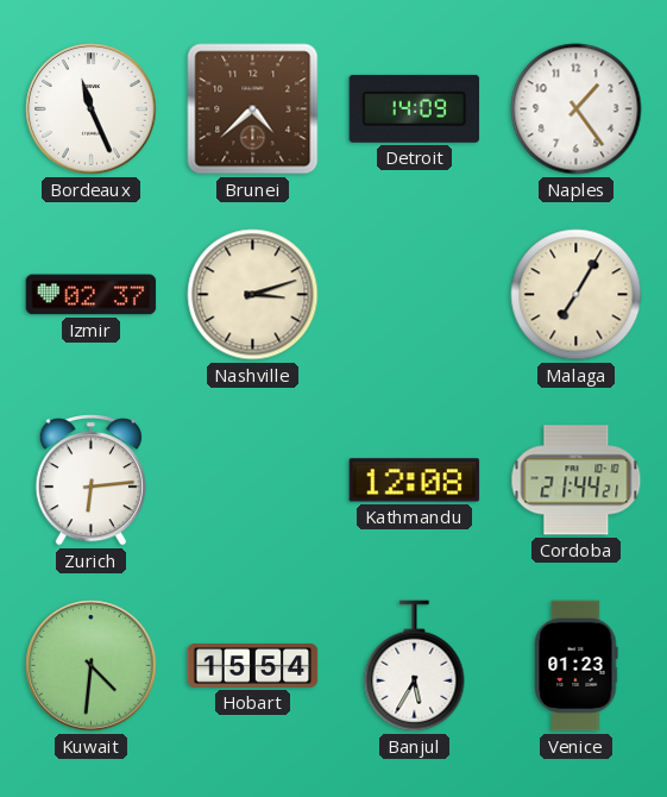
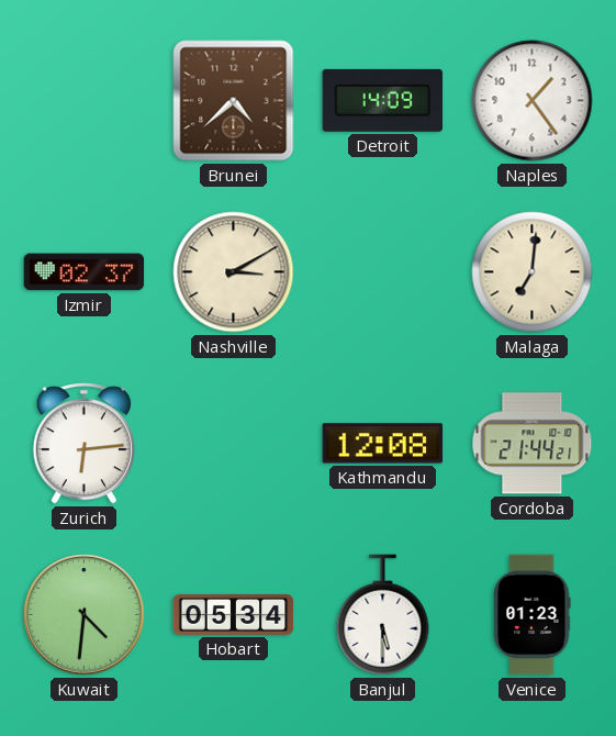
Bordeaux: 11:26 -> none
Nashville: 3:12 -> 3:10
Malaga: 7:05 -> 7:01
Hobart: 15:54 -> 05:34
Banjul: 5:35 -> 5:30
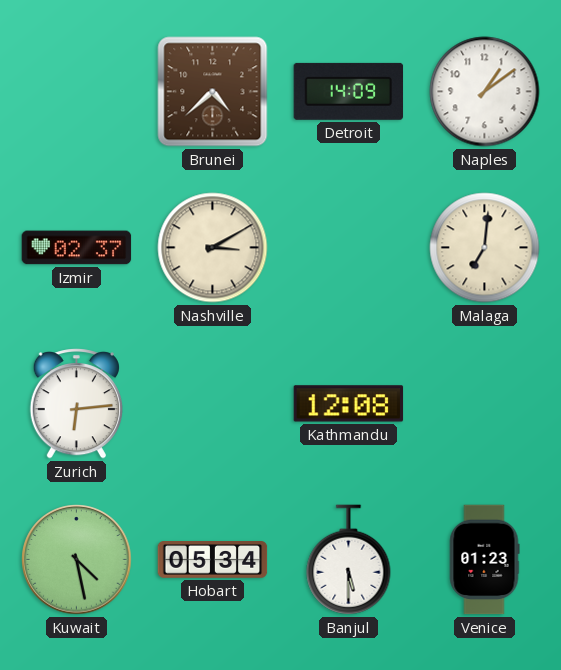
Naples: 1:24 -> 1:09
Cordoba: 21:44 -> none
Kuwait: 4:31 -> 4:28
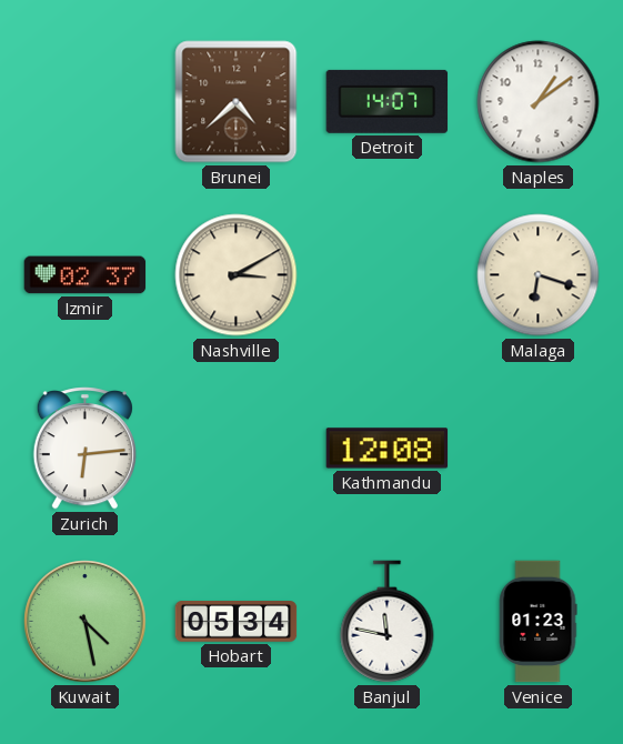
Detroit: 14:09 -> 14:07
Malaga: 7:01 -> 6:18
Banjul: 5:30 -> 11:47
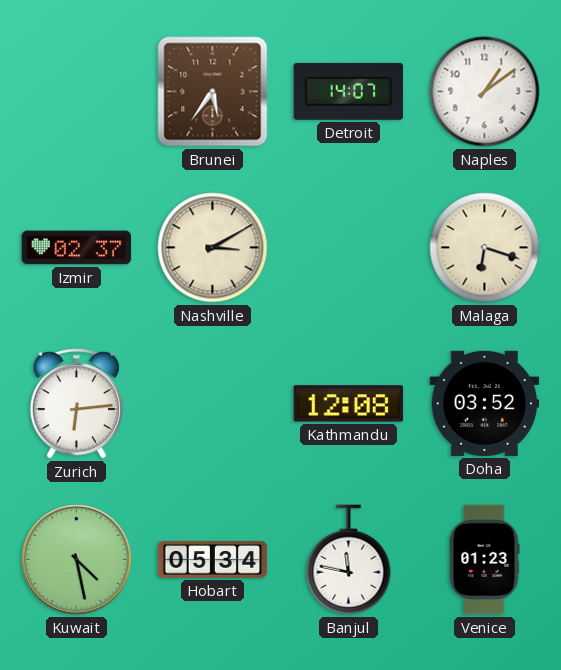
Brunei: 4:38 -> 5:36
Doha: none -> 03:52
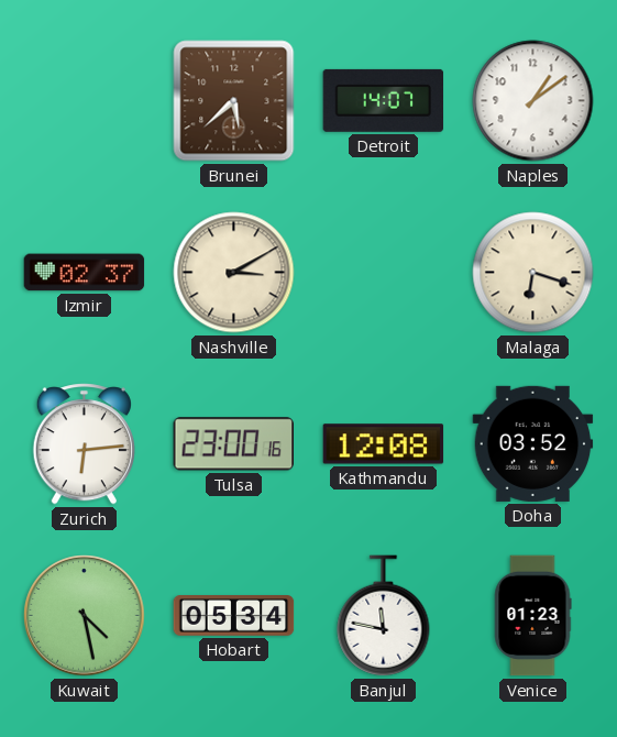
Brunei: 5:36 -> 5:38
Tulsa: none -> 23:00
